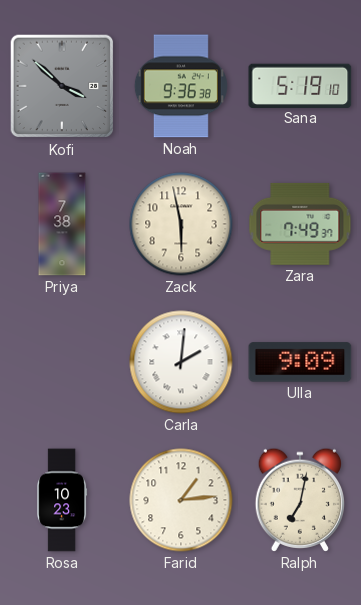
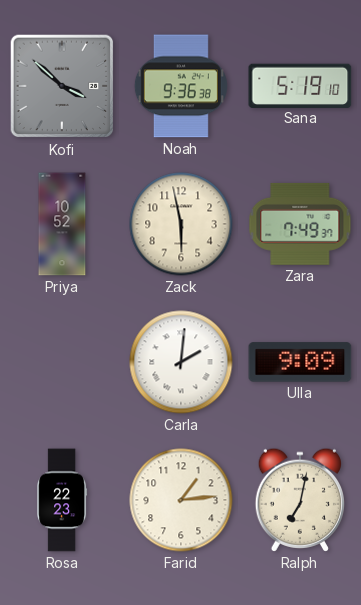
Priya: 7:38 -> 10:52
Rosa: 10:23 -> 22:23
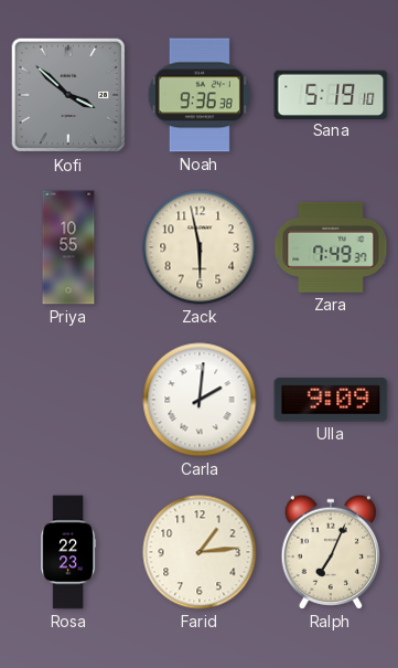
Priya: 10:52 -> 10:55
Ralph: 7:02 -> 7:04
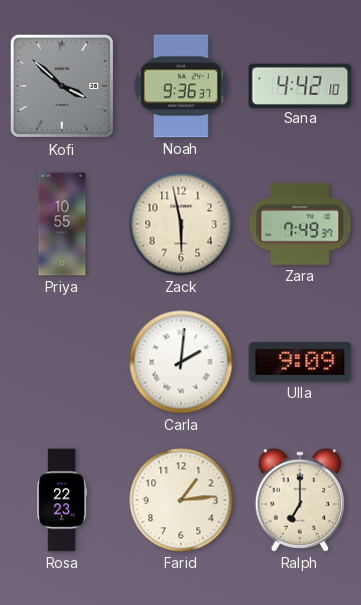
Noah: 9:36:38 -> 9:36:37
Sana: 5:19 -> 4:42
Ralph: 7:04 -> 7:00
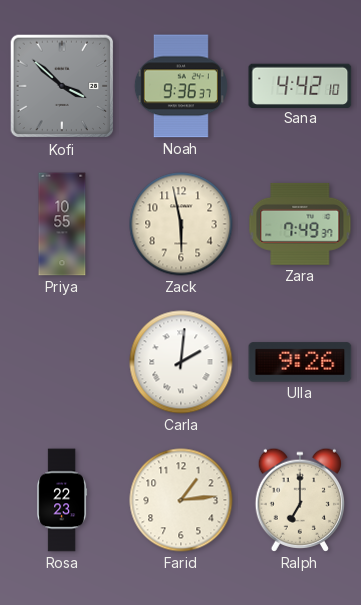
Ulla: 9:09 -> 9:26
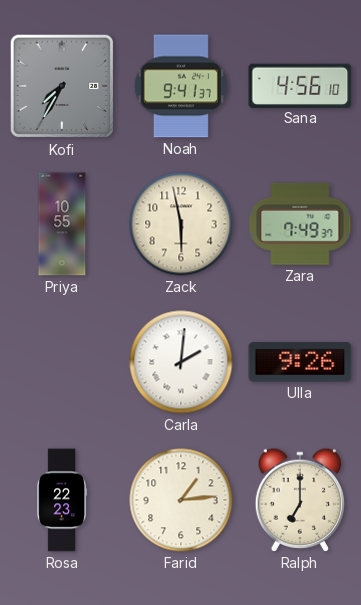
Kofi: 3:52 -> 7:35
Noah: 9:36 -> 9:41
Sana: 4:42 -> 4:56
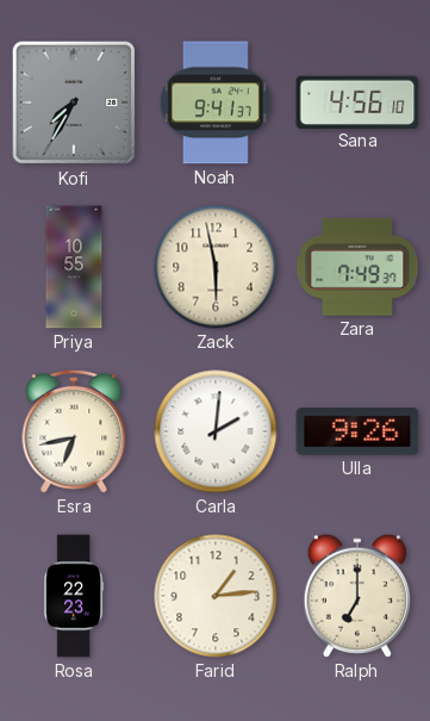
Esra: none -> 6:43
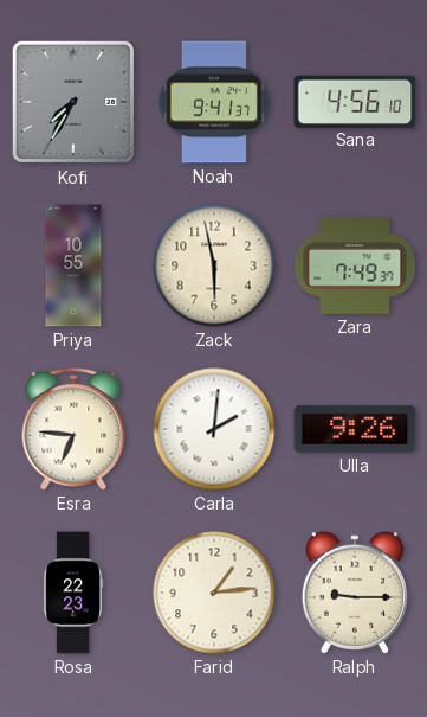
Esra: 6:43 -> 6:46
Ralph: 7:00 -> 9:15
